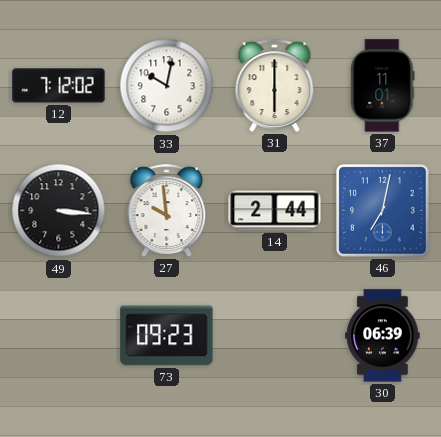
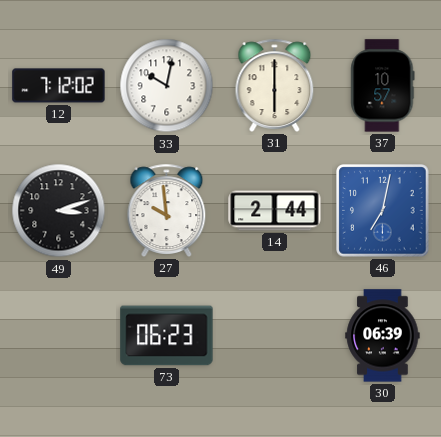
37: 11:01 -> 10:57
49: 3:16 -> 3:12
73: 09:23 -> 06:23
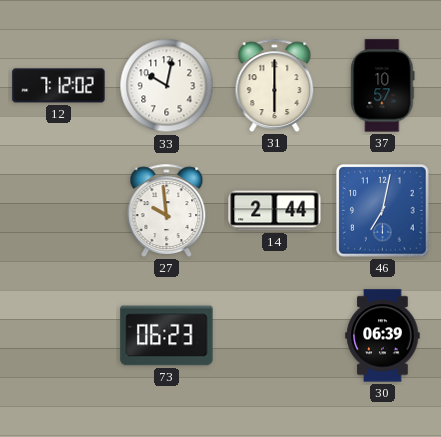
49: 3:12 -> none
